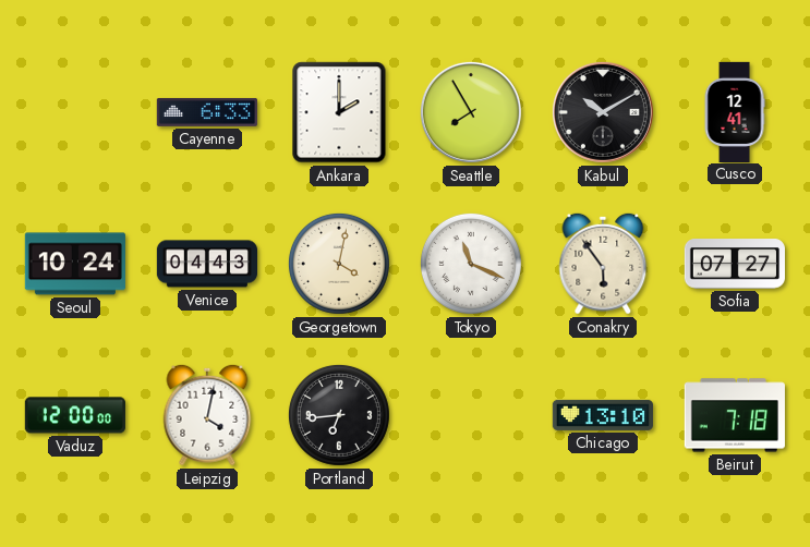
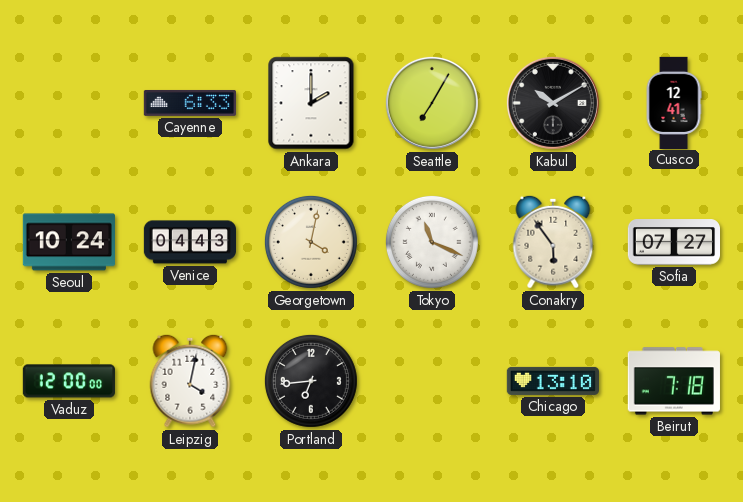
Seattle: 7:55 -> 7:05
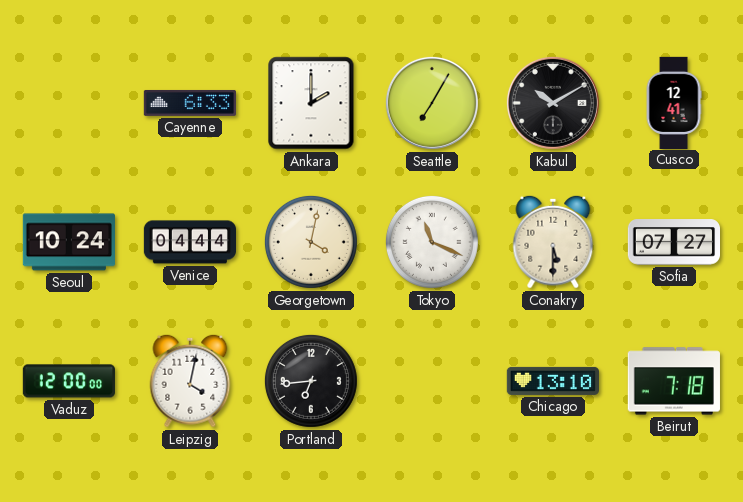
Venice: 04:43 -> 04:44
Conakry: 5:54 -> 5:30
